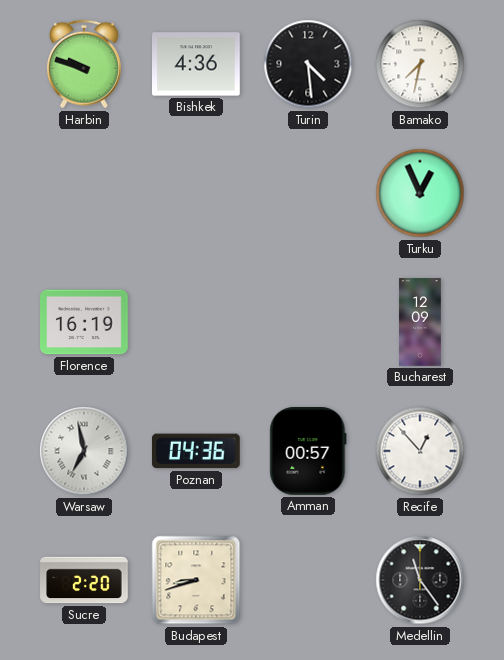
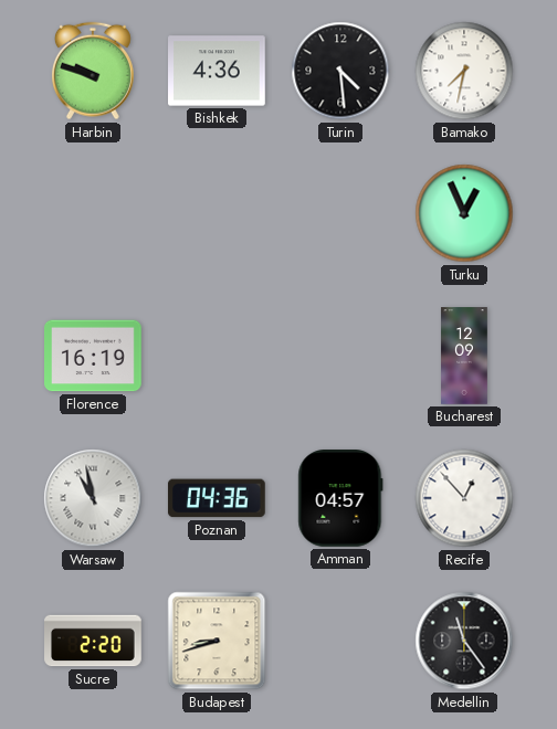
Warsaw: 6:58 -> 10:58
Amman: 00:57 -> 04:57
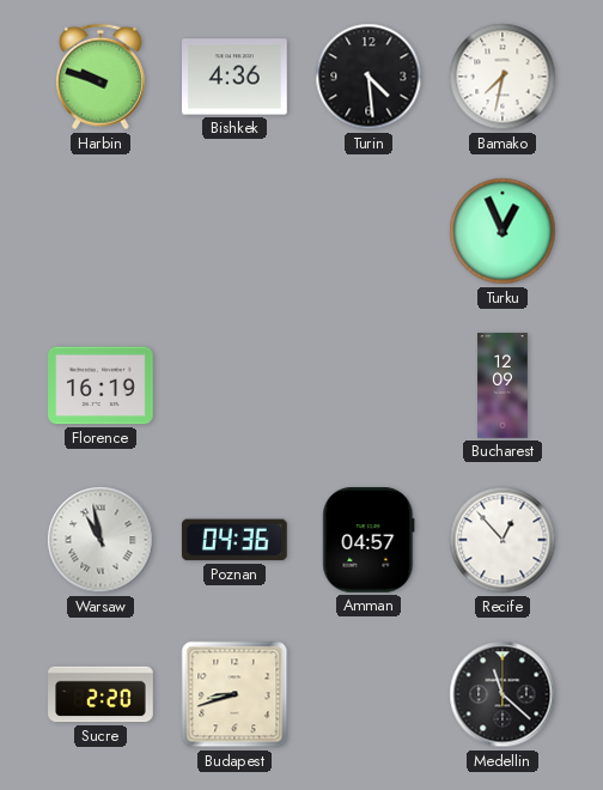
Medellin: 11:24 -> 11:22
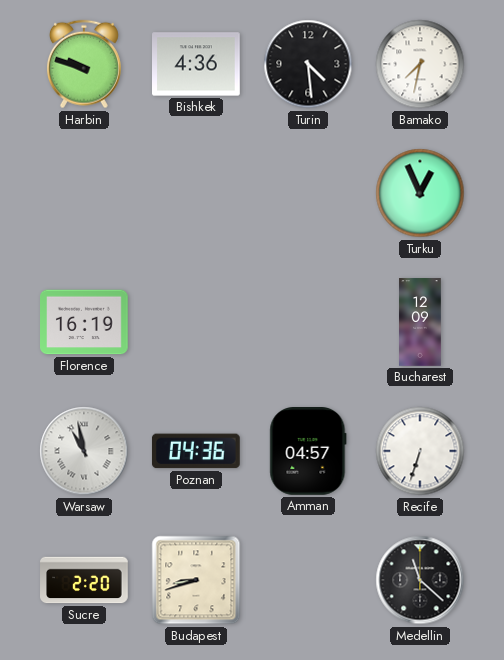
Recife: 12:53 -> 6:33
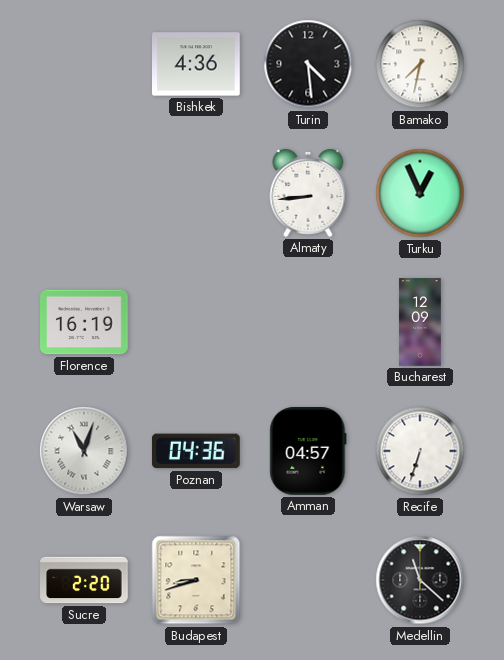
Harbin: 9:48 -> none
Almaty: none -> 8:44
Warsaw: 10:58 -> 11:03
